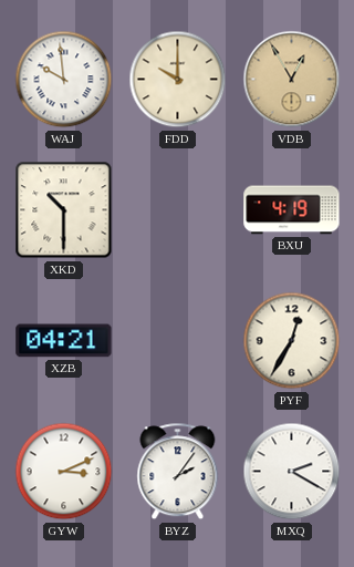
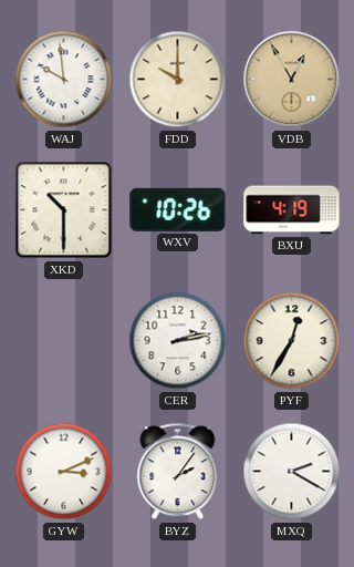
WXV: none -> 10:26
XZB: 04:21 -> none
CER: none -> 2:13
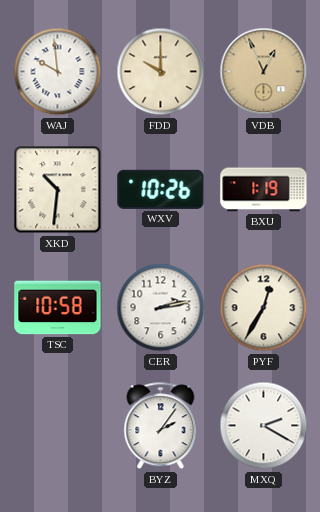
VDB: 12:55 -> 12:56
XKD: 10:30 -> 10:31
BXU: 4:19 -> 1:19
TSC: none -> 10:58
GYW: 3:11 -> none
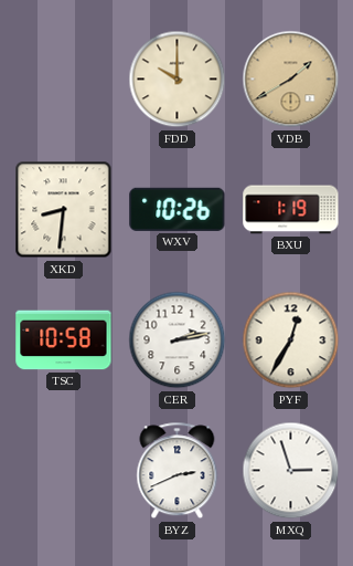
WAJ: 9:59 -> none
VDB: 12:56 -> 1:40
XKD: 10:31 -> 8:31
BYZ: 2:06 -> 2:41
MXQ: 2:20 -> 2:57
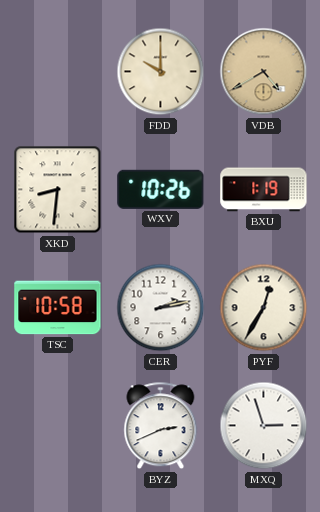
VDB: 1:40 -> 4:40
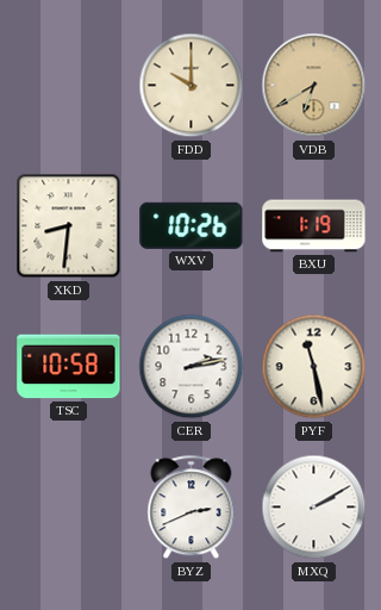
VDB: 4:40 -> 6:40
PYF: 12:35 -> 11:28
MXQ: 2:57 -> 2:10
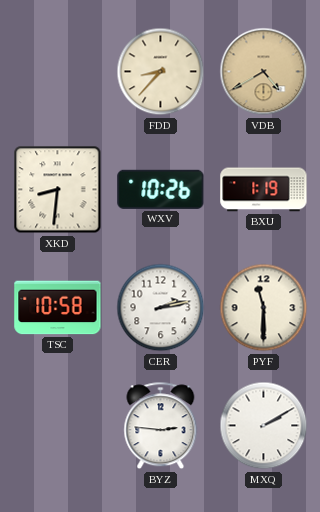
FDD: 10:00 -> 8:37
VDB: 6:40 -> 4:40
PYF: 11:28 -> 11:30
BYZ: 2:41 -> 2:46
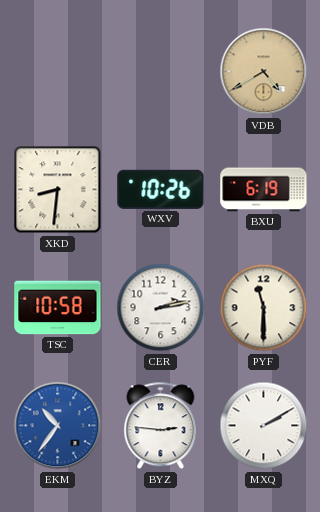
FDD: 8:37 -> none
BXU: 1:19 -> 6:19
EKM: none -> 10:36
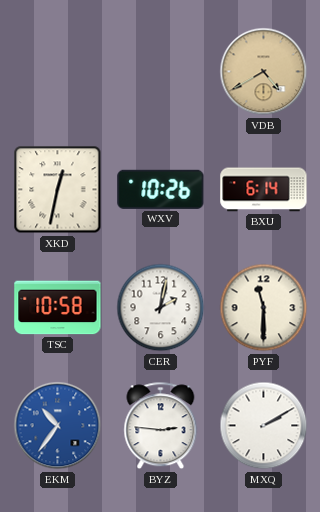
XKD: 8:31 -> 12:32
BXU: 6:19 -> 6:14
CER: 2:13 -> 2:02
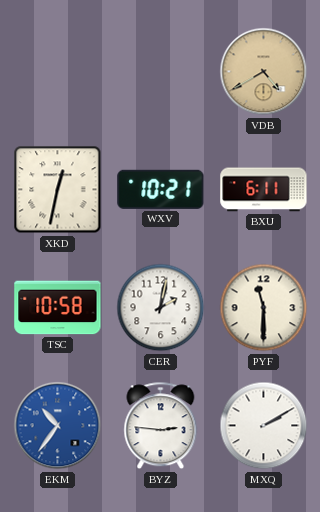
WXV: 10:26 -> 10:21
BXU: 6:14 -> 6:11
